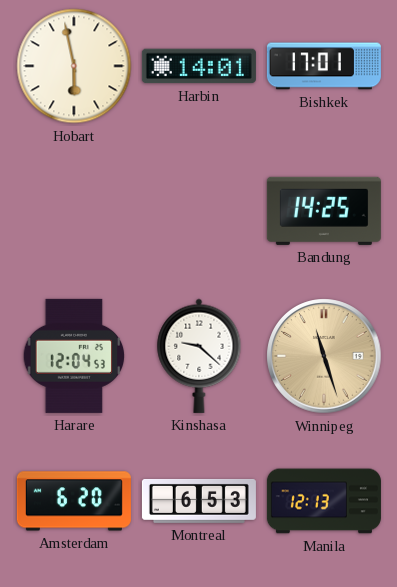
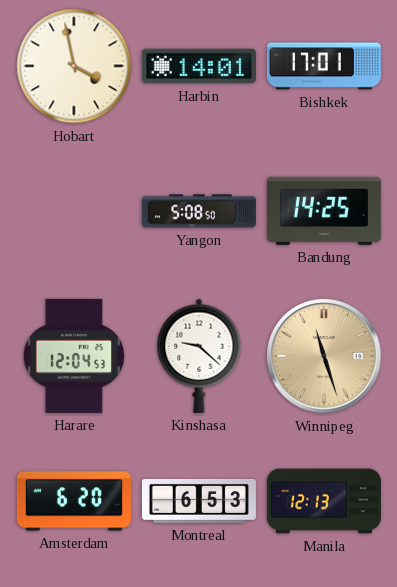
Hobart: 5:58 -> 3:58
Yangon: none -> 5:08
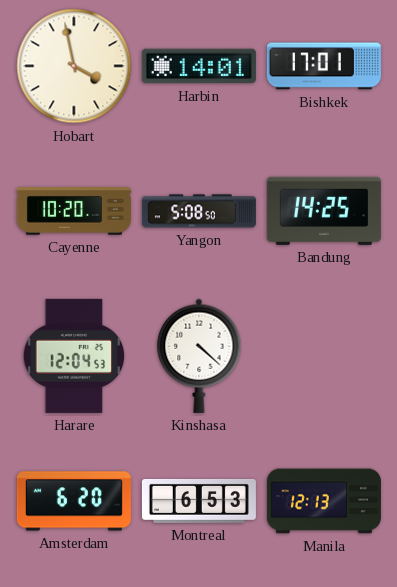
Cayenne: none -> 10:20
Kinshasa: 9:22 -> 4:22
Winnipeg: 11:27 -> none
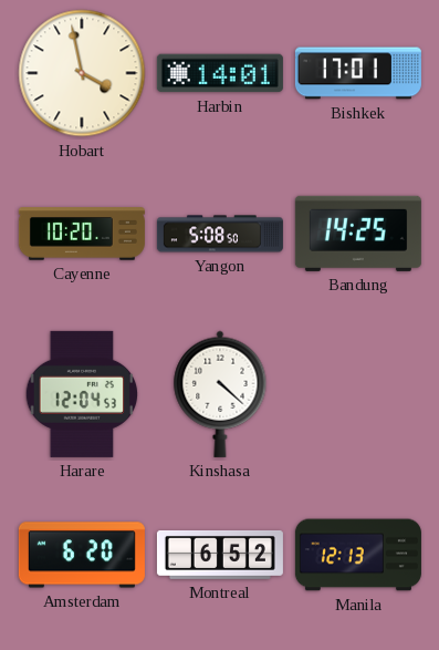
Montreal: 6:53 -> 6:52
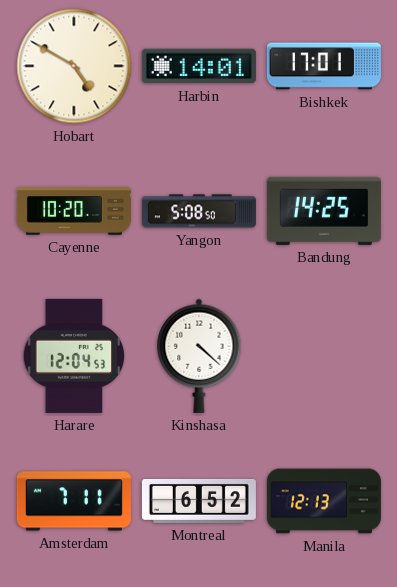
Hobart: 3:58 -> 4:50
Amsterdam: 6:20 -> 7:11
